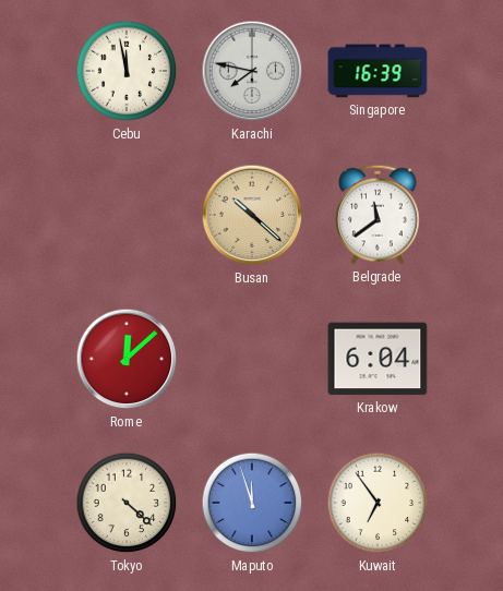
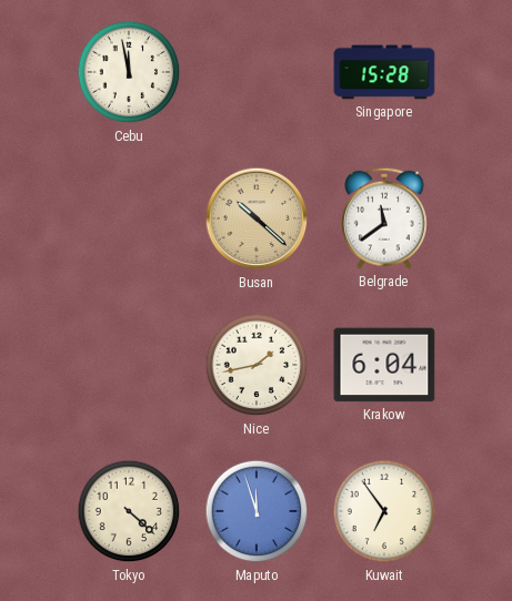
Karachi: 7:47 -> none
Singapore: 16:39 -> 15:28
Rome: 12:08 -> none
Nice: none -> 1:43
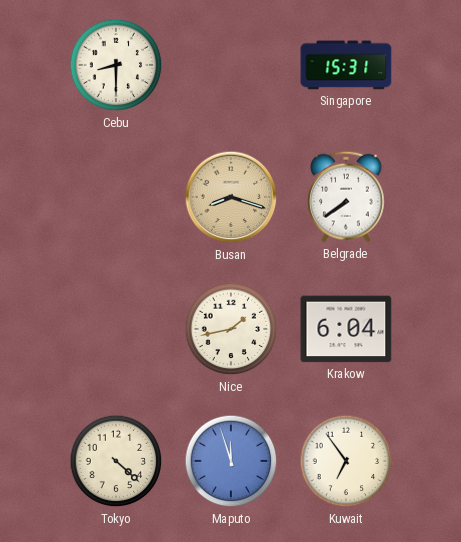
Cebu: 11:58 -> 8:30
Singapore: 15:28 -> 15:31
Busan: 10:22 -> 8:18
Belgrade: 11:39 -> 7:39
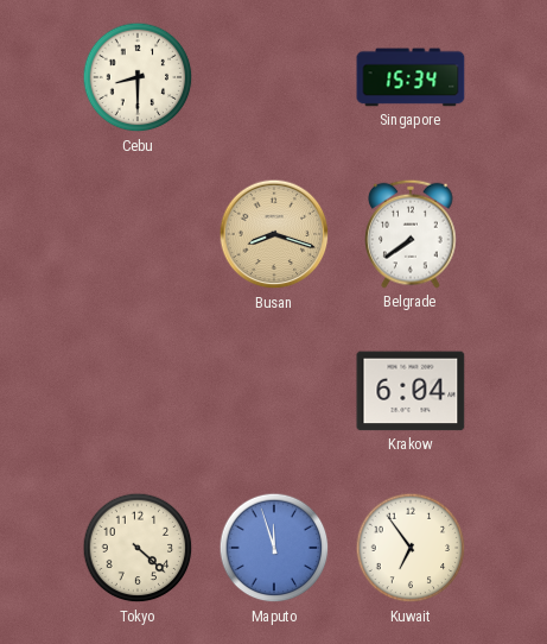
Singapore: 15:31 -> 15:34
Nice: 1:43 -> none
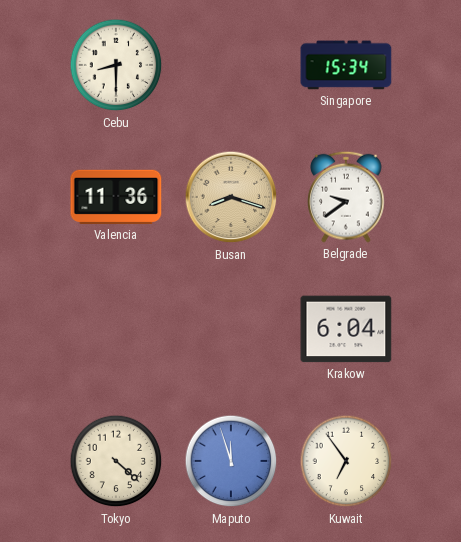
Valencia: none -> 11:36
Belgrade: 7:39 -> 9:39
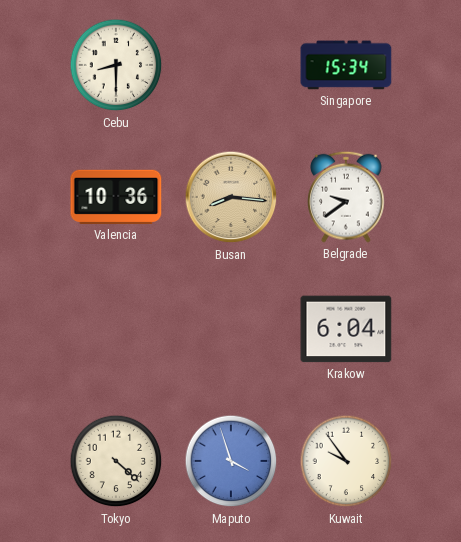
Valencia: 11:36 -> 10:36
Busan: 8:18 -> 8:16
Maputo: 11:57 -> 3:57
Kuwait: 6:54 -> 9:54
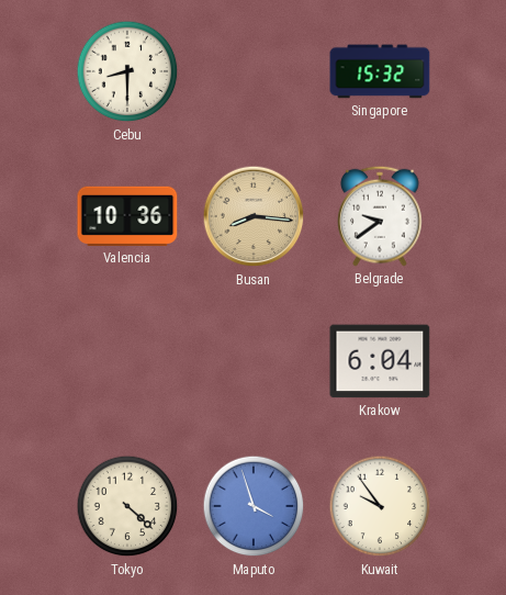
Singapore: 15:34 -> 15:32
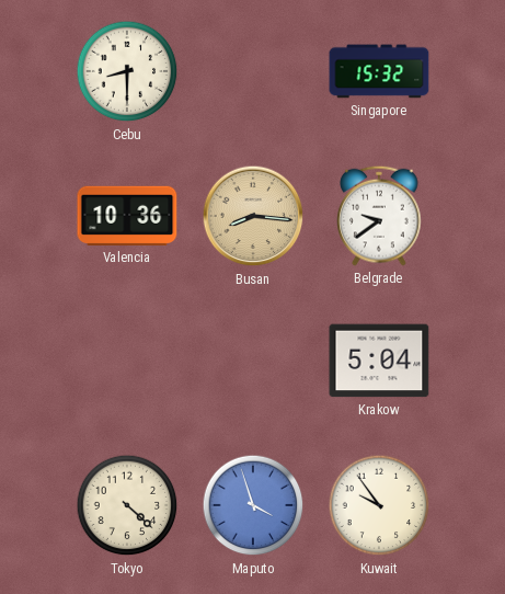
Krakow: 6:04 -> 5:04
